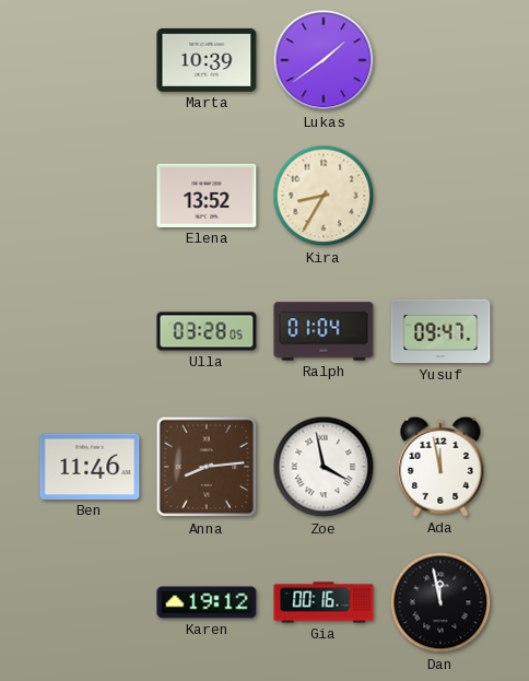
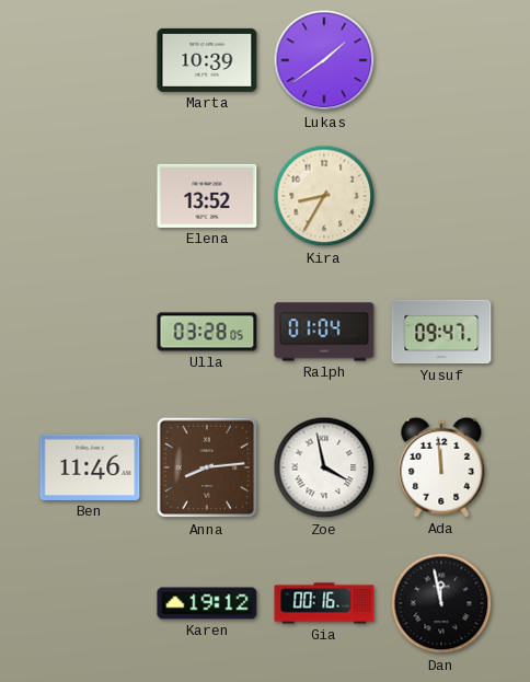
Ada: 11:58 -> 11:59
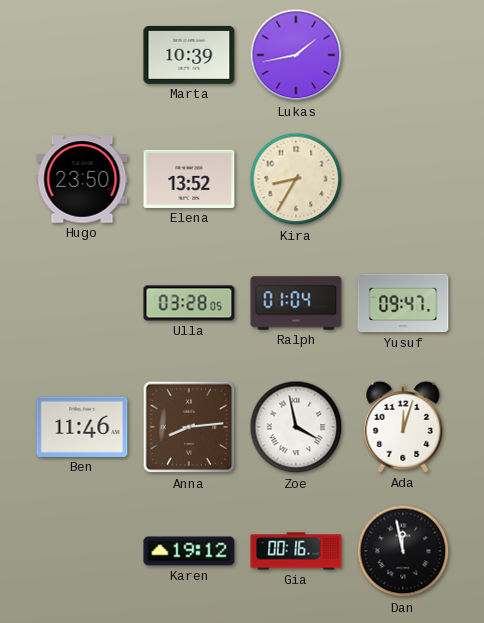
Lukas: 1:39 -> 1:43
Hugo: none -> 23:50
Ada: 11:59 -> 12:03
